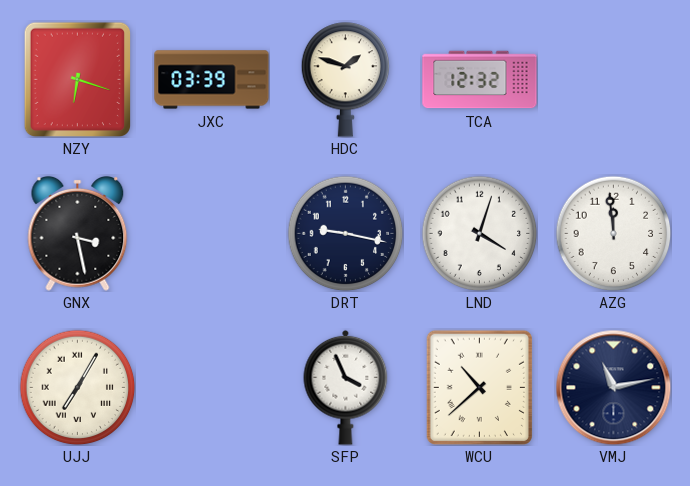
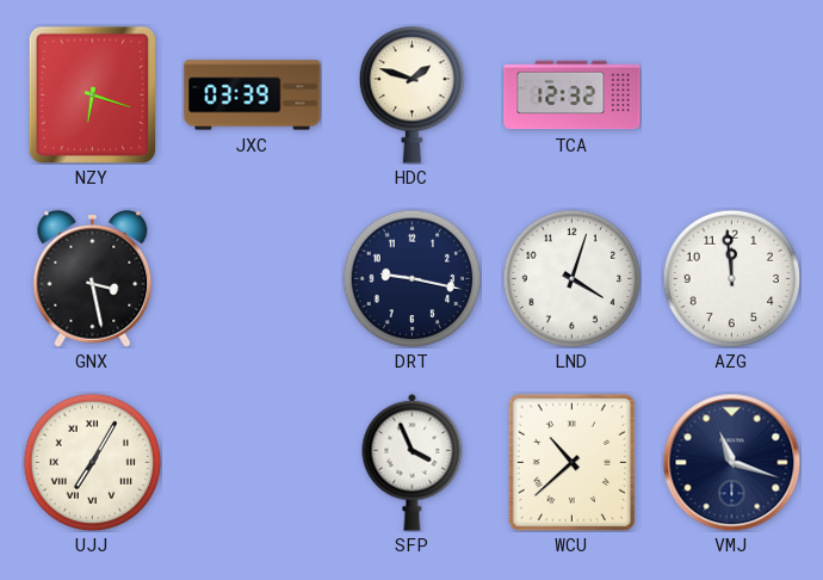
VMJ: 11:13 -> 11:18
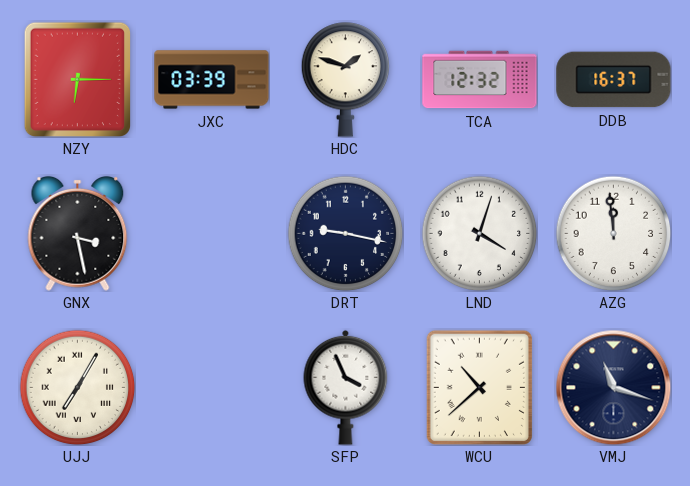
NZY: 6:18 -> 6:15
DDB: none -> 16:37
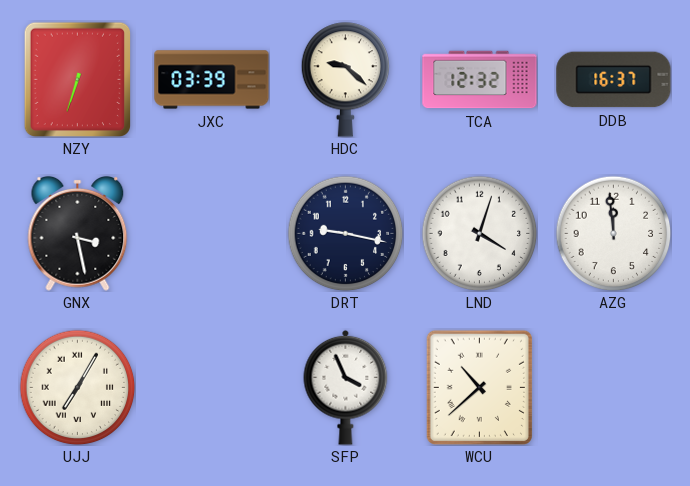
NZY: 6:15 -> 6:33
HDC: 1:48 -> 9:22
VMJ: 11:18 -> none
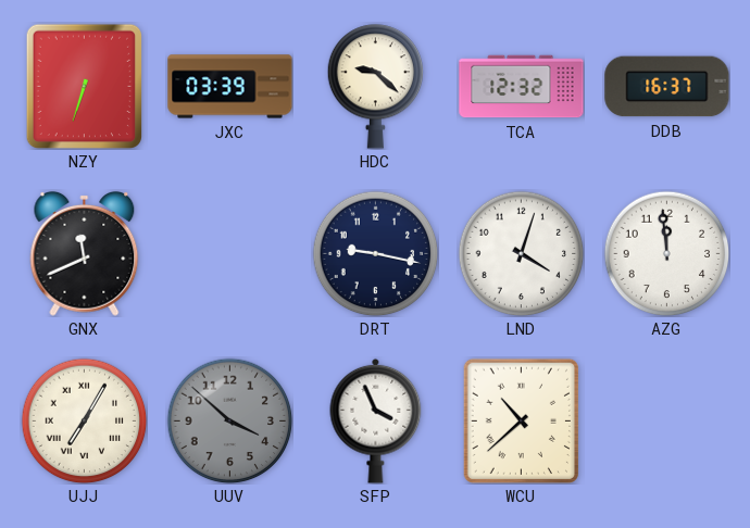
GNX: 3:28 -> 11:41
UUV: none -> 3:52
